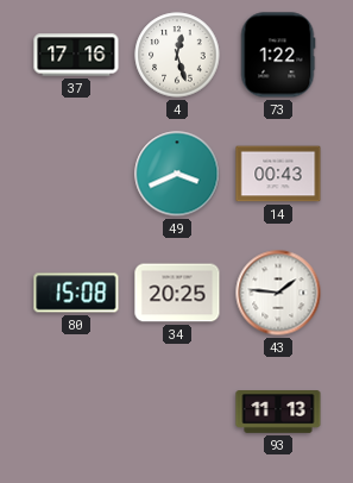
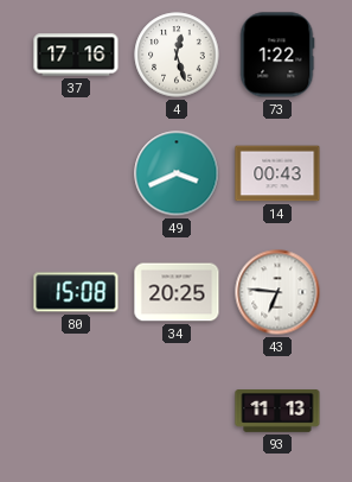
43: 1:46 -> 6:46
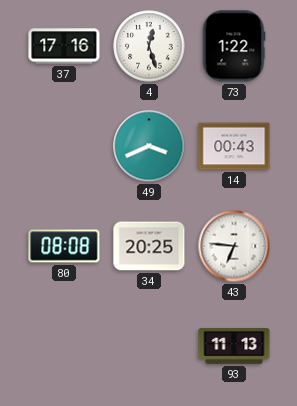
80: 15:08 -> 08:08
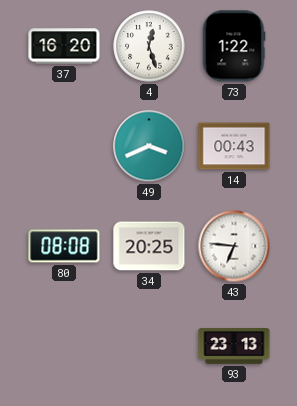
37: 17:16 -> 16:20
93: 11:13 -> 23:13
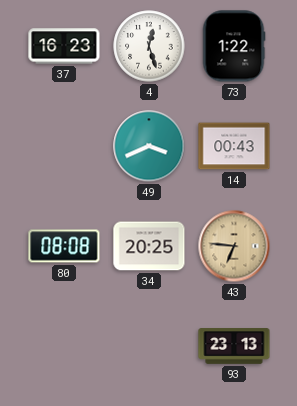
37: 16:20 -> 16:23
43 dial: white -> champagne
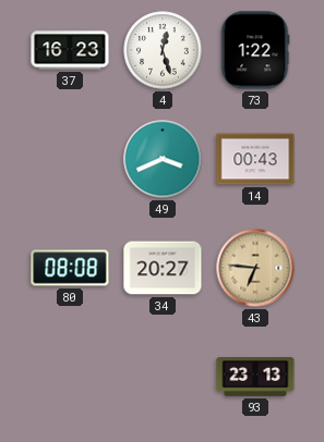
34: 20:25 -> 20:27
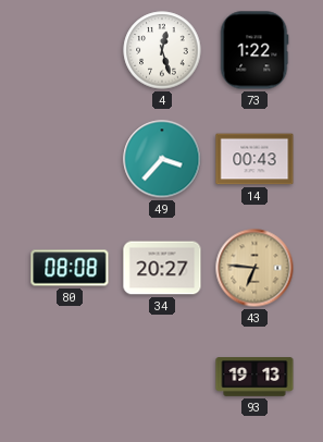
37: 16:23 -> none
49: 3:41 -> 3:37
93: 23:13 -> 19:13
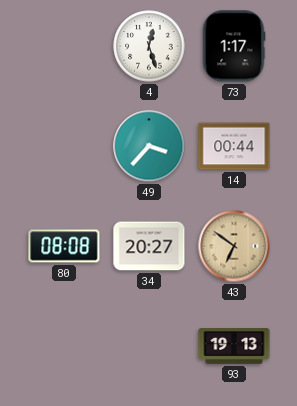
73: 1:22 -> 1:17
14: 00:43 -> 00:44
43: 6:46 -> 6:51
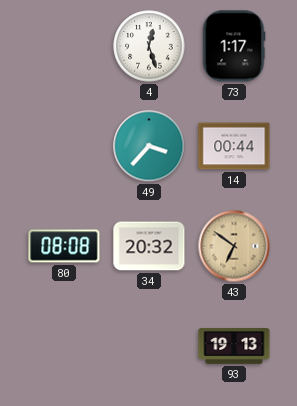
34: 20:27 -> 20:32
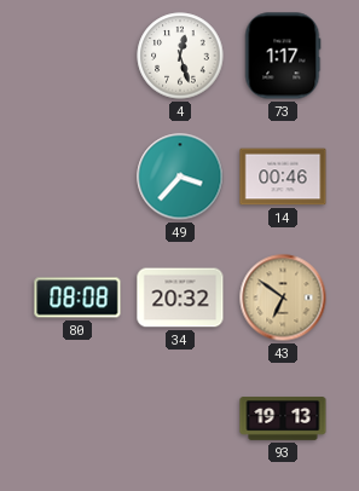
14: 00:44 -> 00:46
